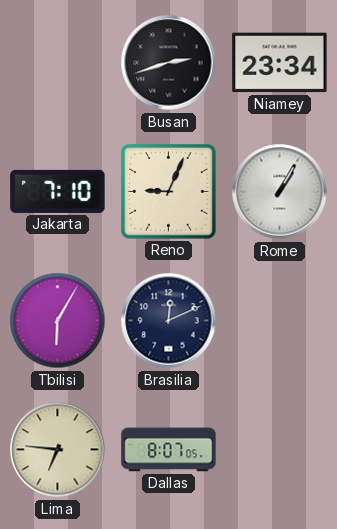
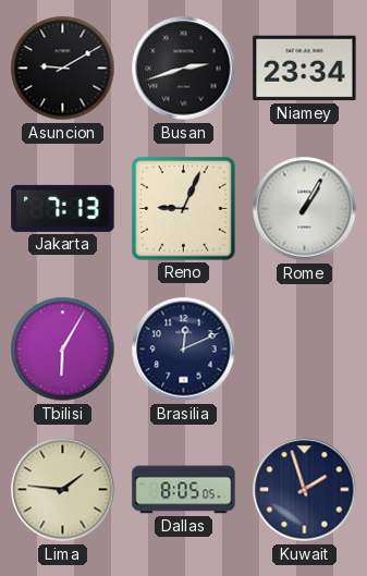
Asuncion: none -> 9:10
Jakarta: 7:10 -> 7:13
Lima: 6:46 -> 1:46
Dallas: 8:07 -> 8:05
Kuwait: none -> 1:57
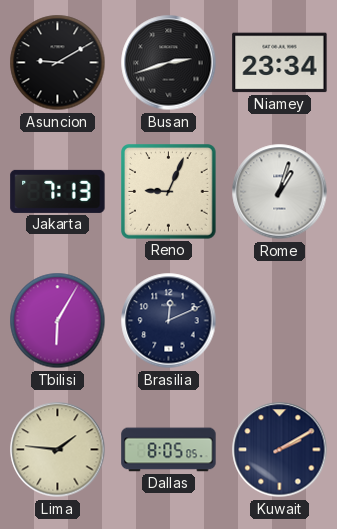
Rome: 1:05 -> 1:03
Kuwait: 1:57 -> 2:10
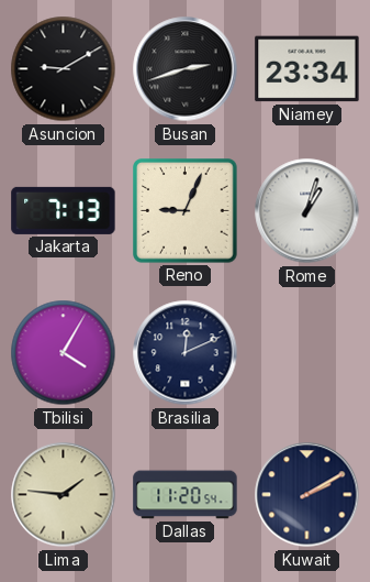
Tbilisi: 6:05 -> 4:05
Dallas: 8:05 -> 11:20
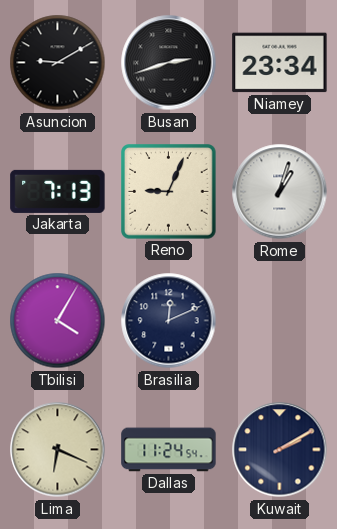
Lima: 1:46 -> 6:19
Dallas: 11:20 -> 11:24
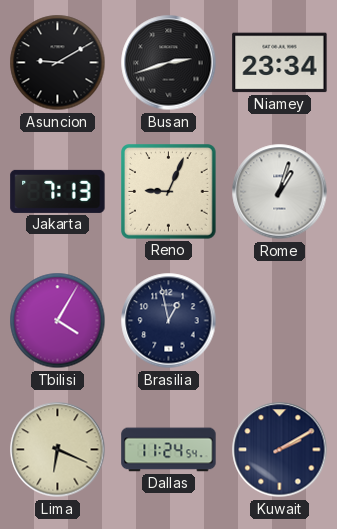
Brasilia: 12:11 -> 12:58
